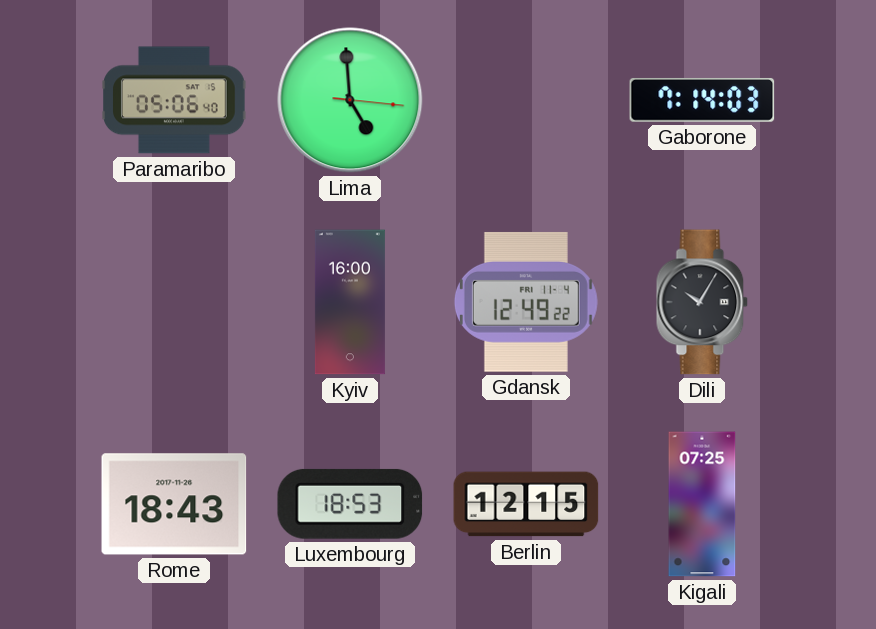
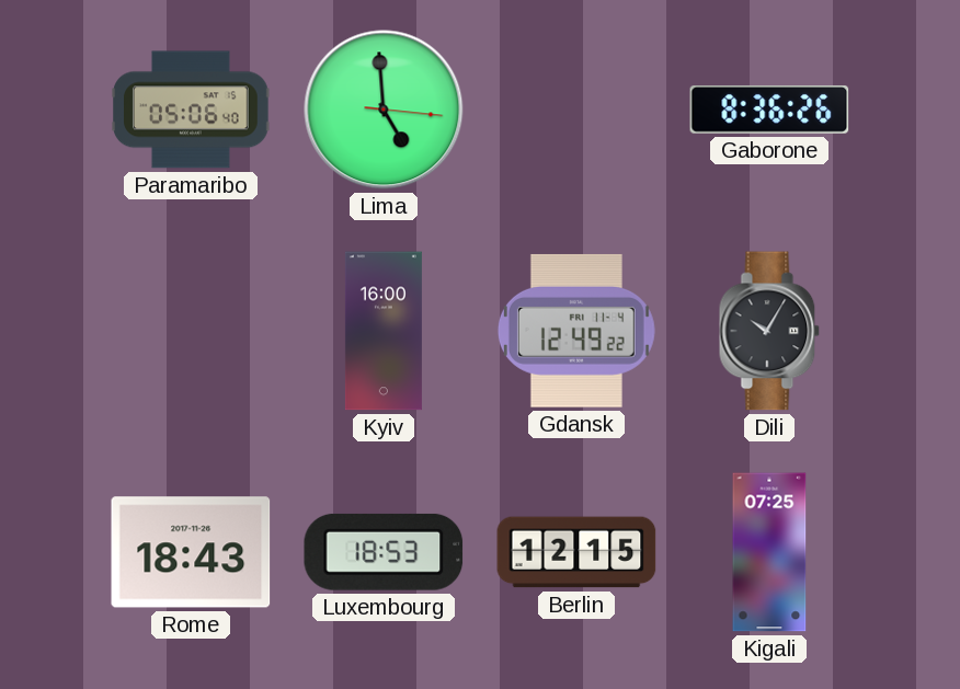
Gaborone: 7:14 -> 8:36
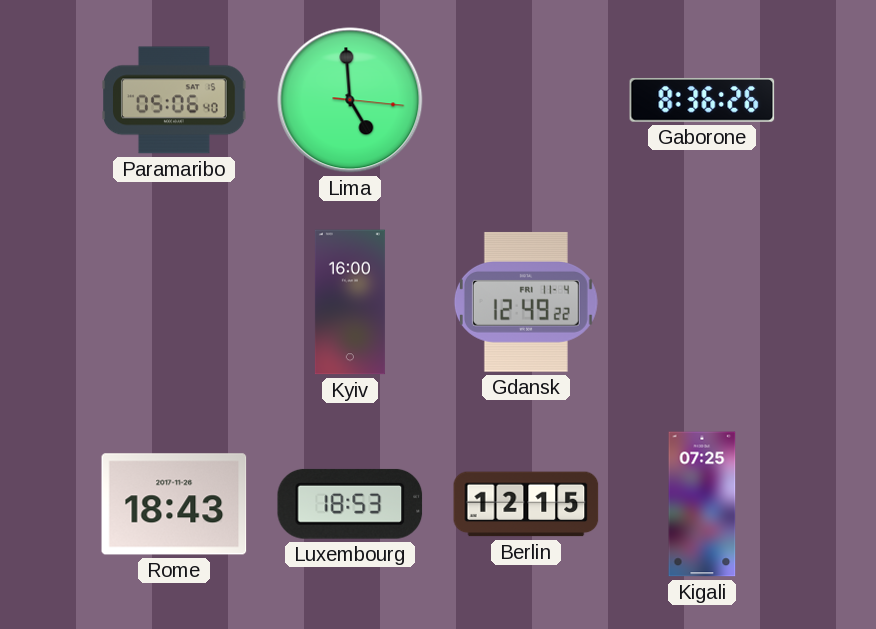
Dili: 10:05 -> none
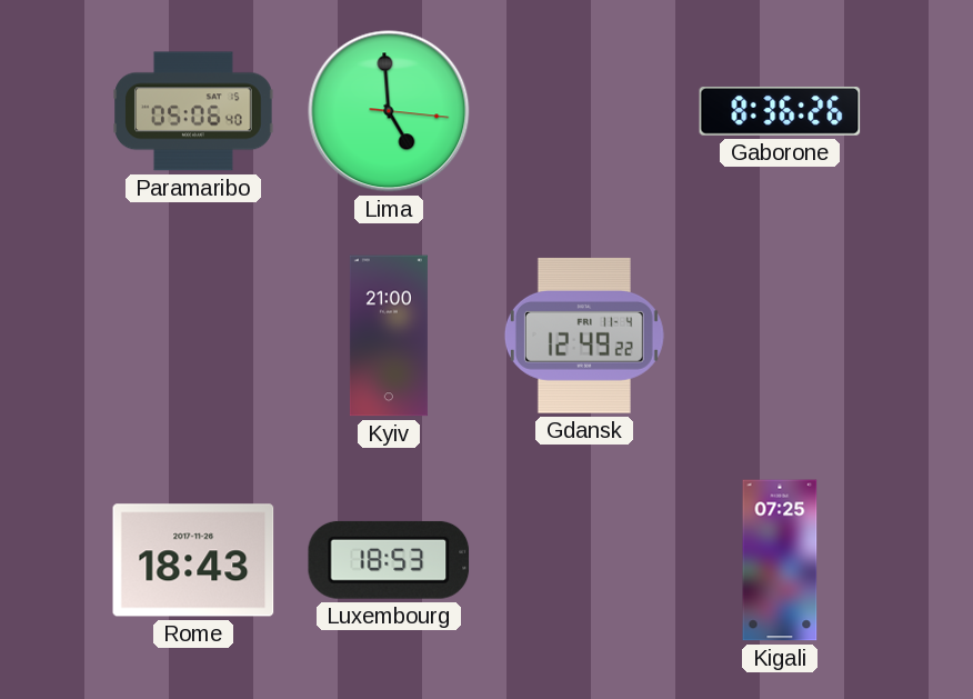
Kyiv: 16:00 -> 21:00
Berlin: 12:15 -> none
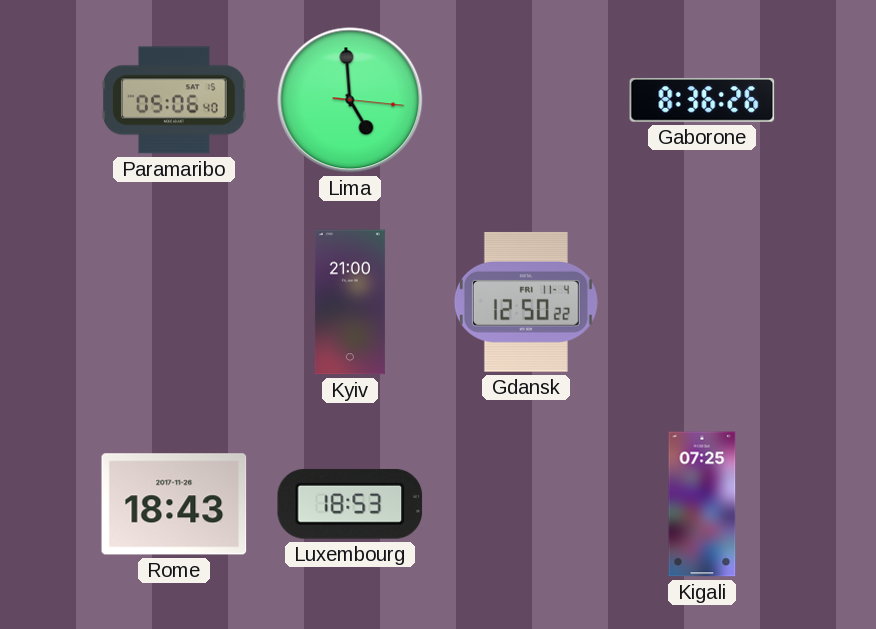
Gdansk: 12:49 -> 12:50
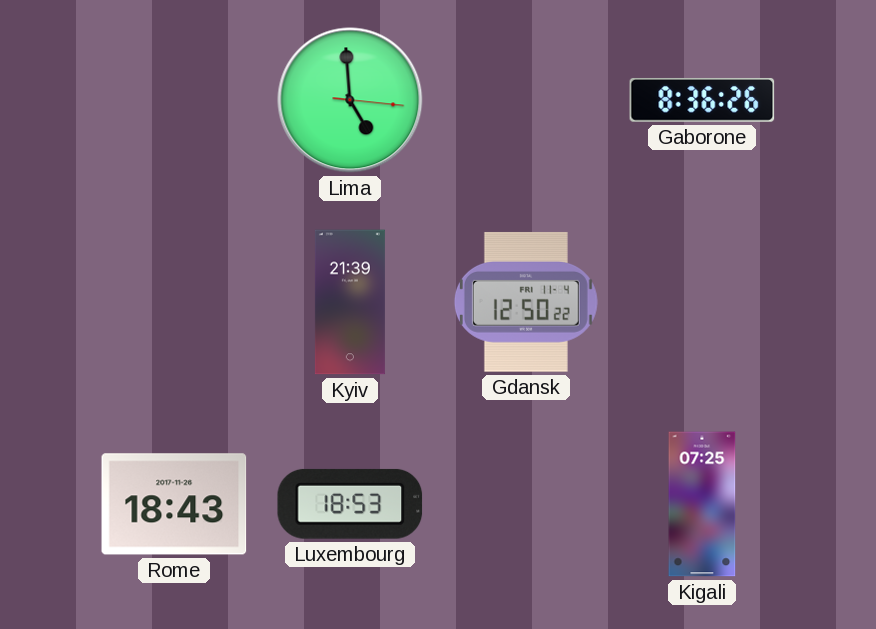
Paramaribo: 05:06 -> none
Kyiv: 21:00 -> 21:39
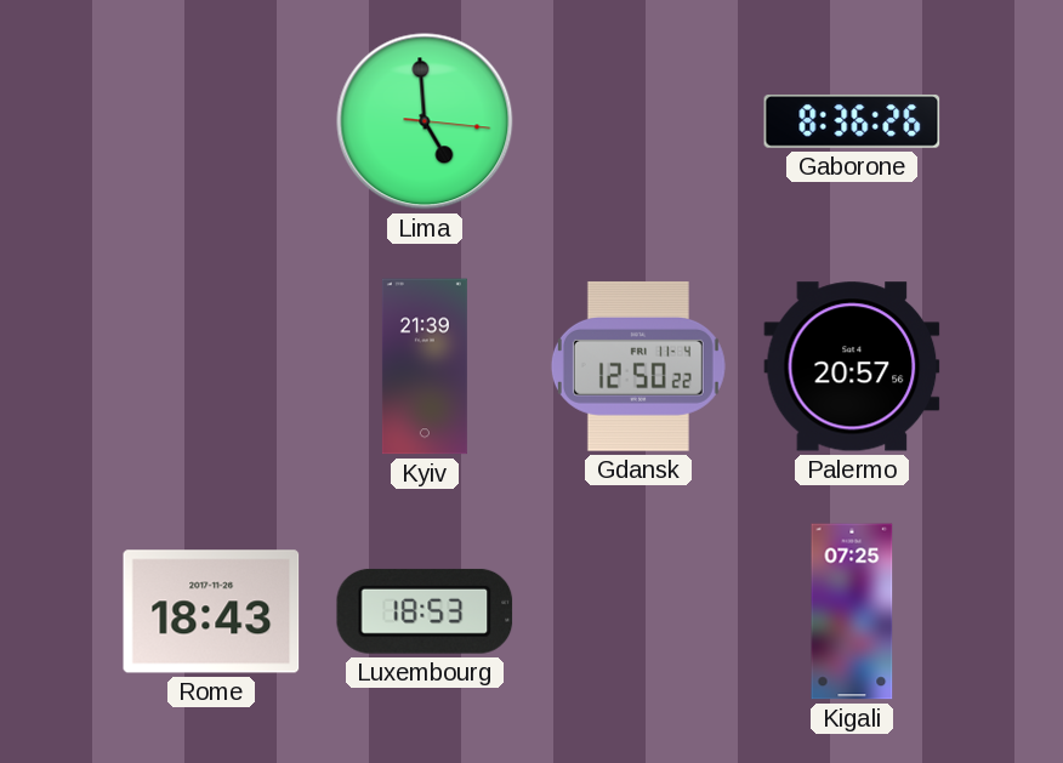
Palermo: none -> 20:57
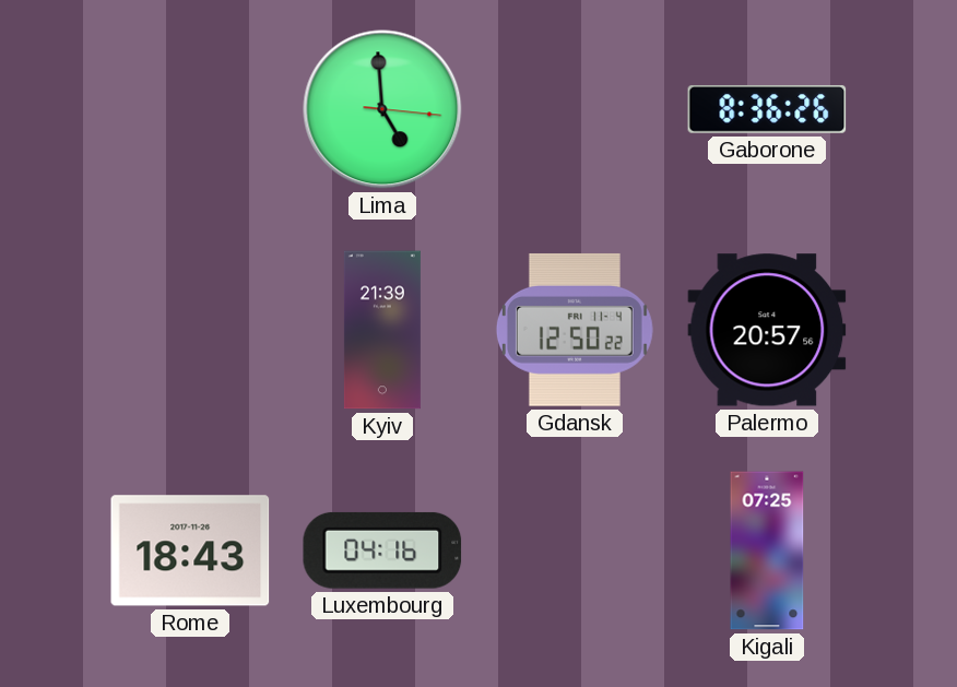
Luxembourg: 18:53 -> 04:16
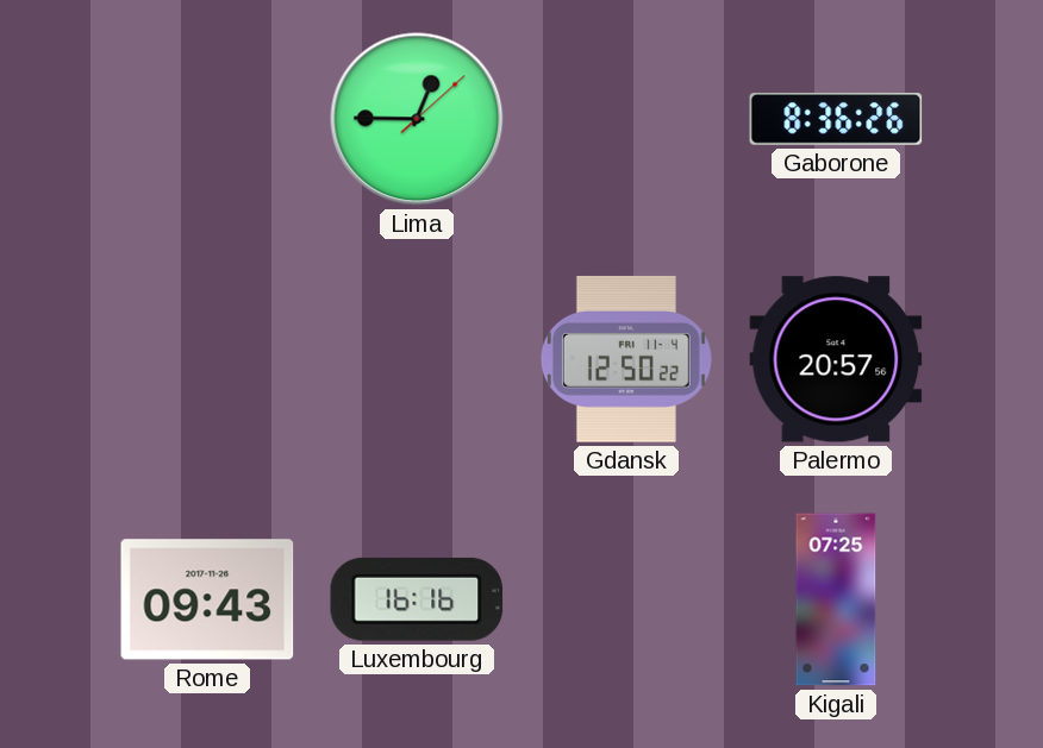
Lima: 4:59 -> 12:45
Kyiv: 21:39 -> none
Rome: 18:43 -> 09:43
Luxembourg: 04:16 -> 16:16
